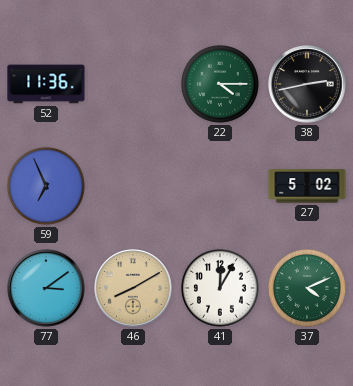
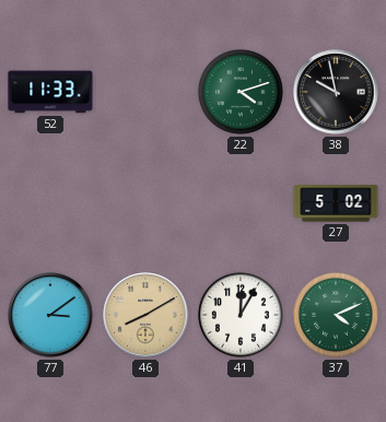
52: 11:36 -> 11:33
22: 4:15 -> 4:12
38: 2:43 -> 9:58
59: 6:56 -> none
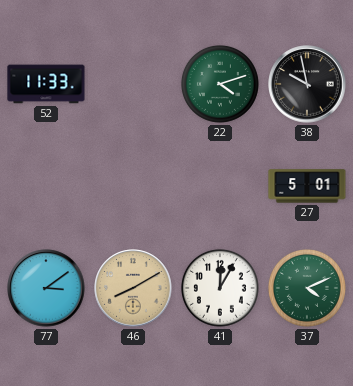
27: 5:02 -> 5:01
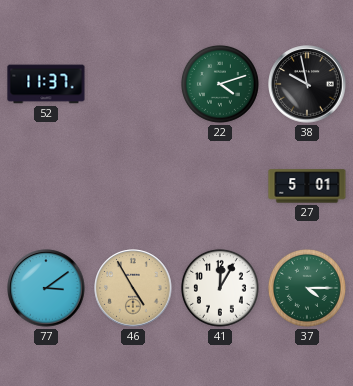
52: 11:33 -> 11:37
46: 8:10 -> 4:55
37: 4:11 -> 4:15
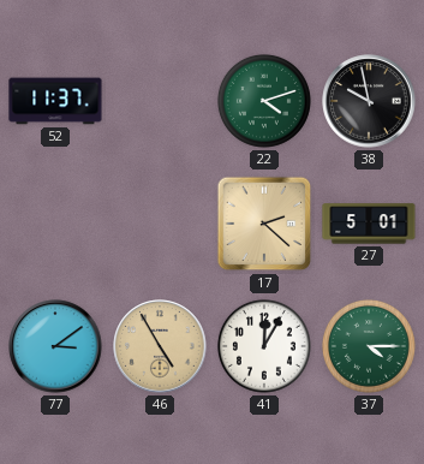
17: none -> 2:22
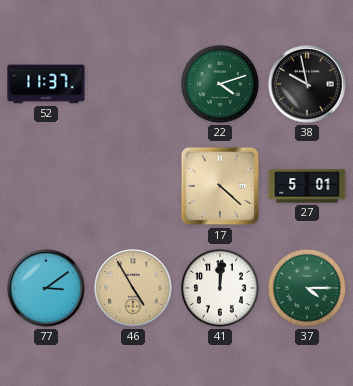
17: 2:22 -> 4:22
41: 12:05 -> 12:01
